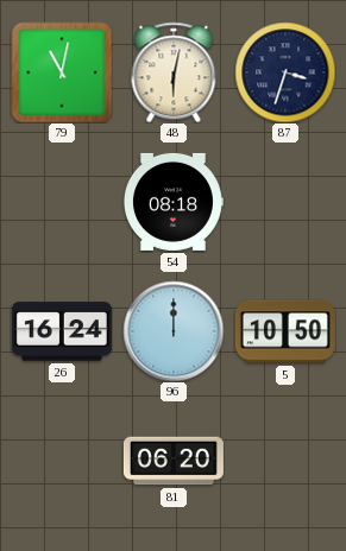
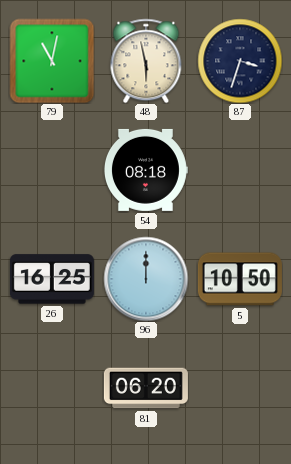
48: 6:02 -> 5:58
26: 16:24 -> 16:25
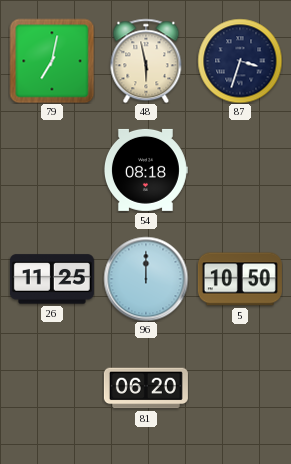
79: 11:02 -> 7:02
26: 16:25 -> 11:25
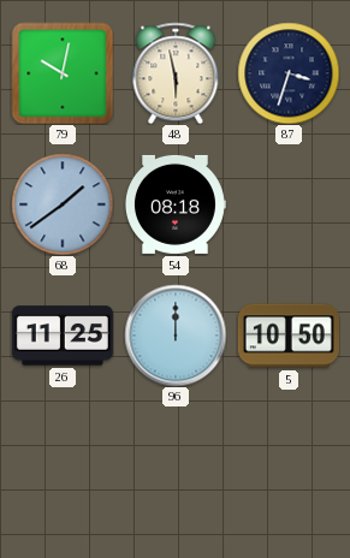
79: 7:02 -> 10:02
68: none -> 1:39
81: 06:20 -> none
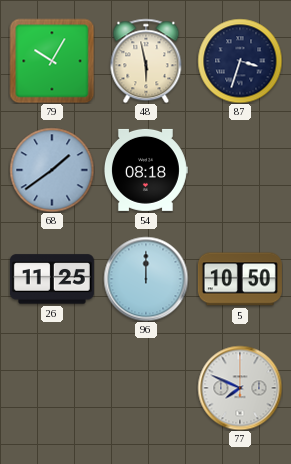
79: 10:02 -> 10:05
77: none -> 7:49
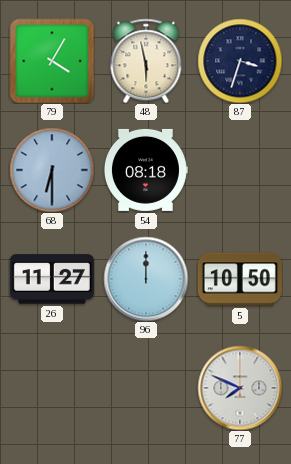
79: 10:05 -> 4:05
68: 1:39 -> 6:30
26: 11:25 -> 11:27
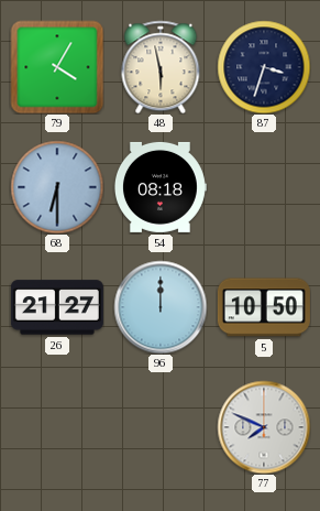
26: 11:27 -> 21:27
